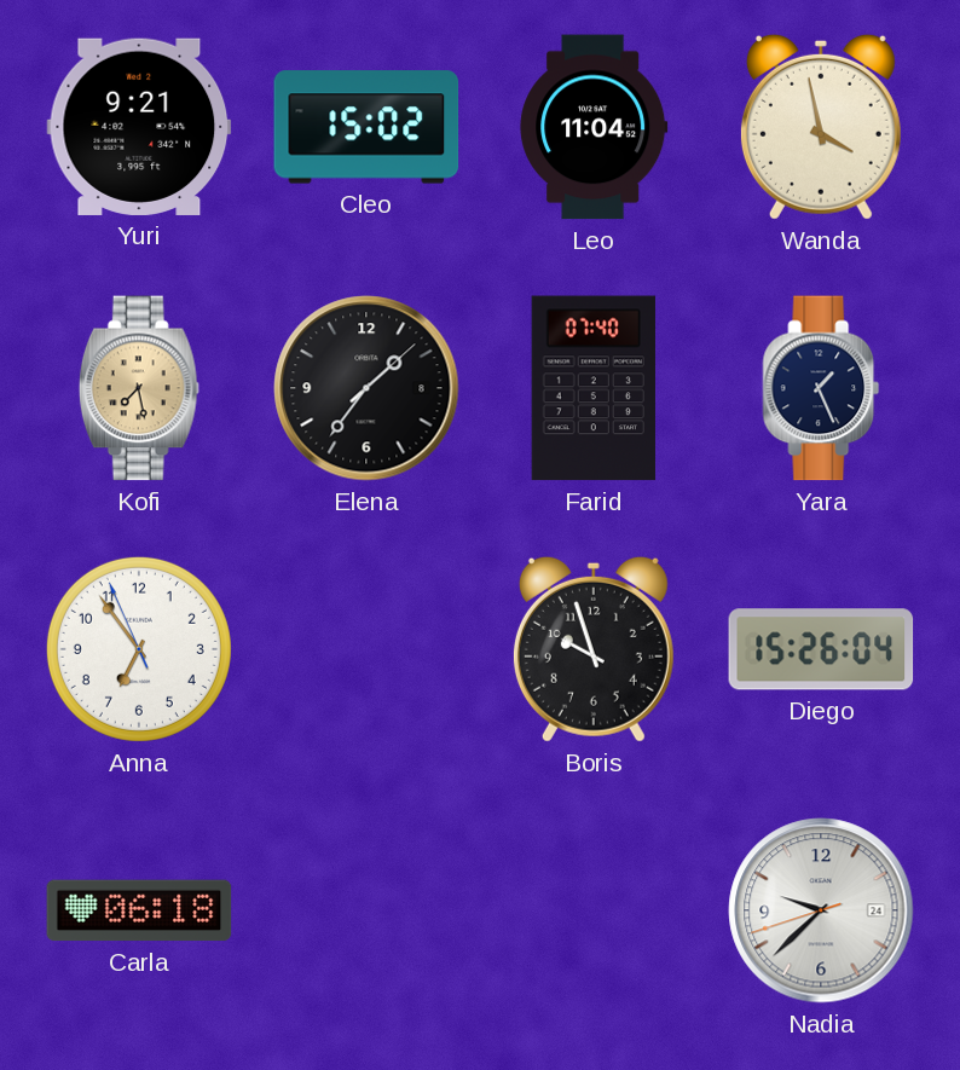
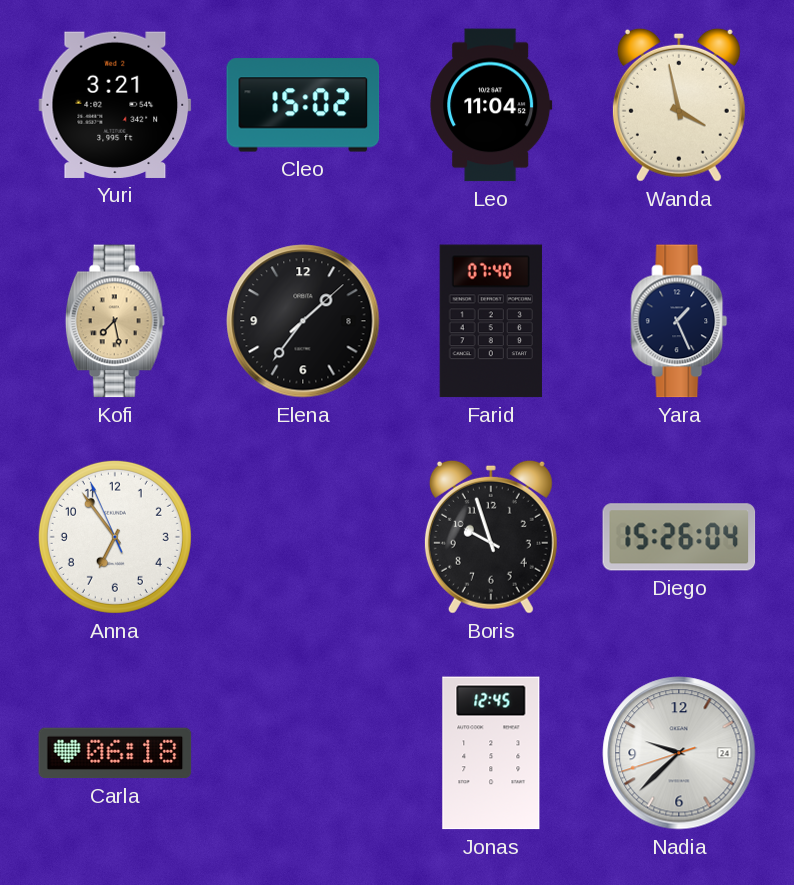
Yuri: 9:21 -> 3:21
Jonas: none -> 12:45
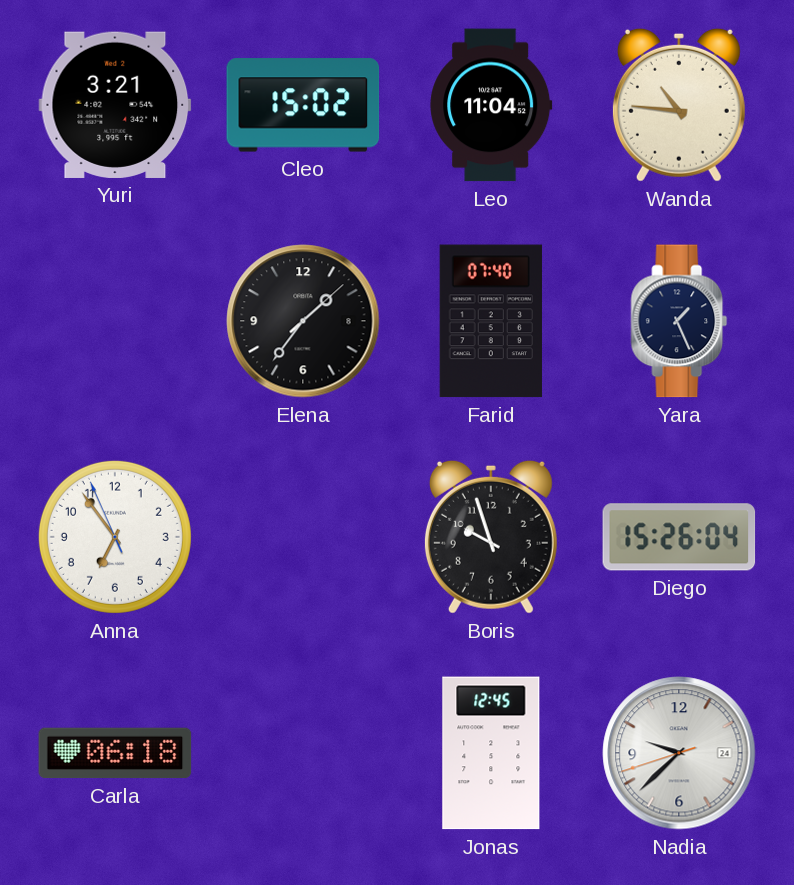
Wanda: 3:58 -> 10:46
Kofi: 7:28 -> none
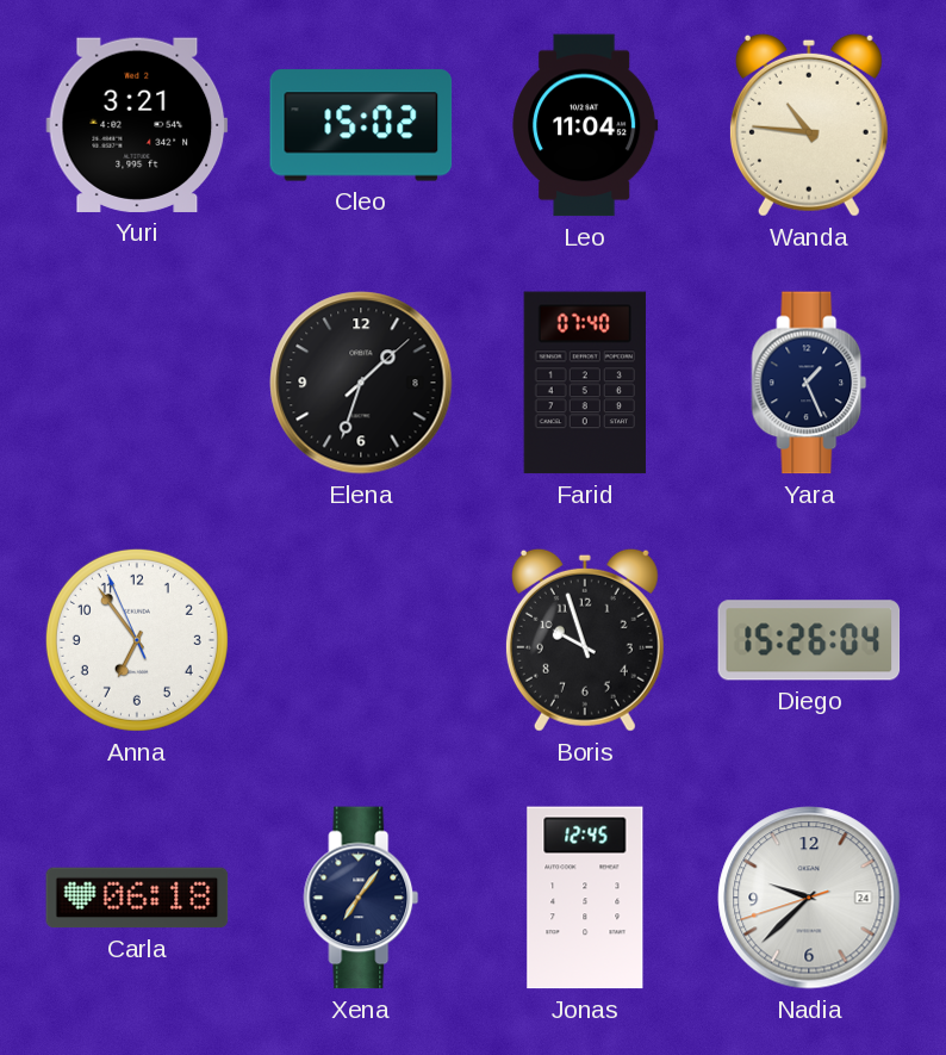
Elena: 1:36 -> 1:33
Xena: none -> 7:06
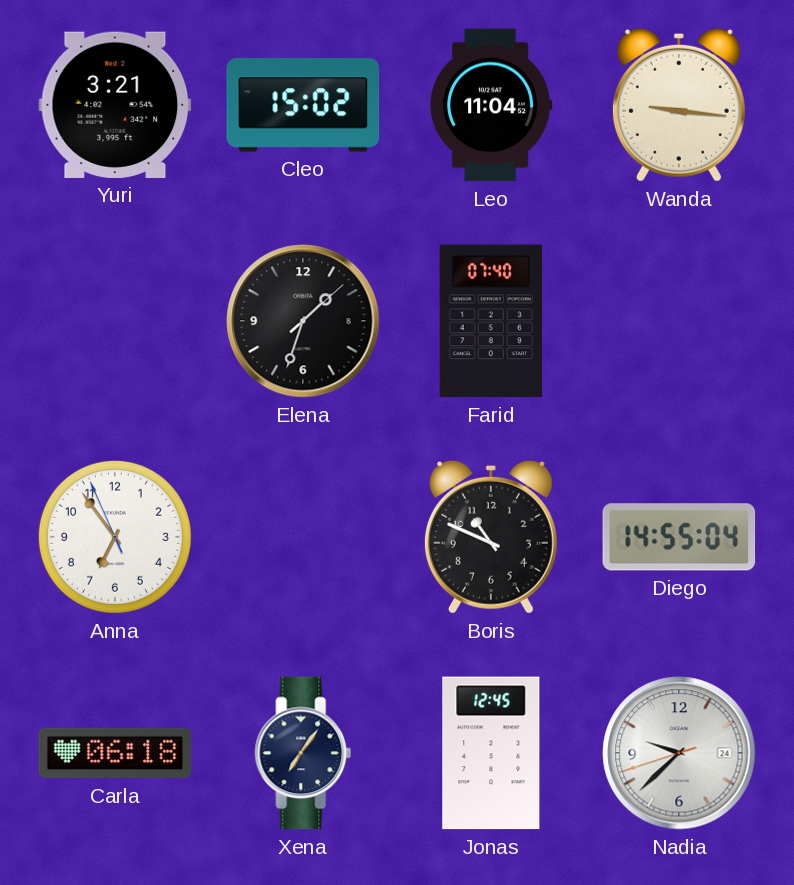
Wanda: 10:46 -> 9:16
Yara: 1:26 -> none
Boris: 9:57 -> 10:49
Diego: 15:26 -> 14:55
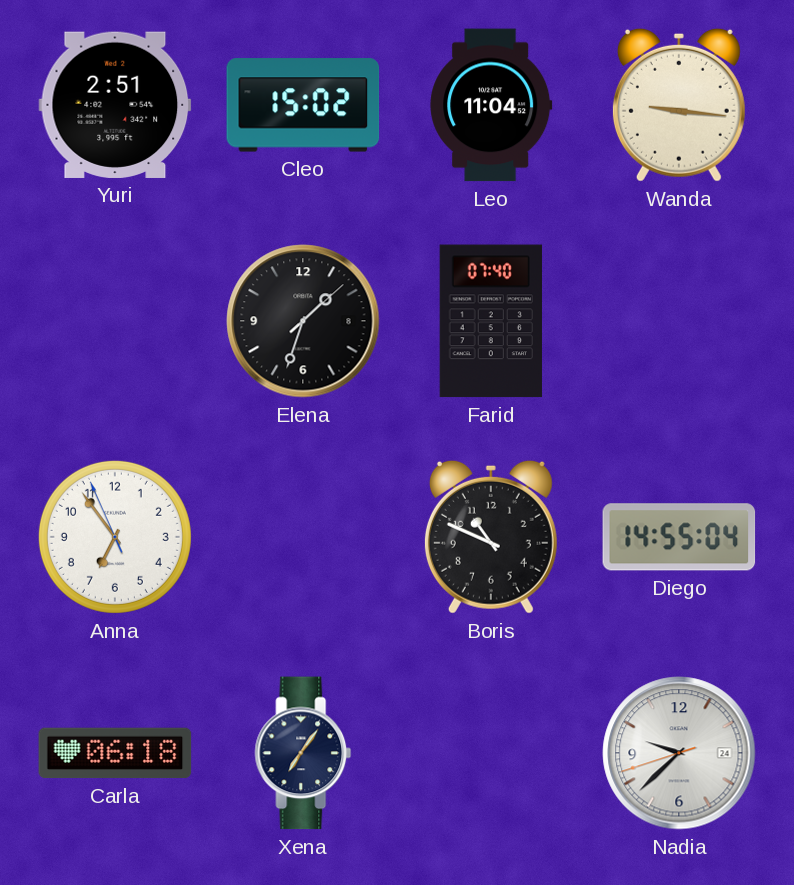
Yuri: 3:21 -> 2:51
Jonas: 12:45 -> none
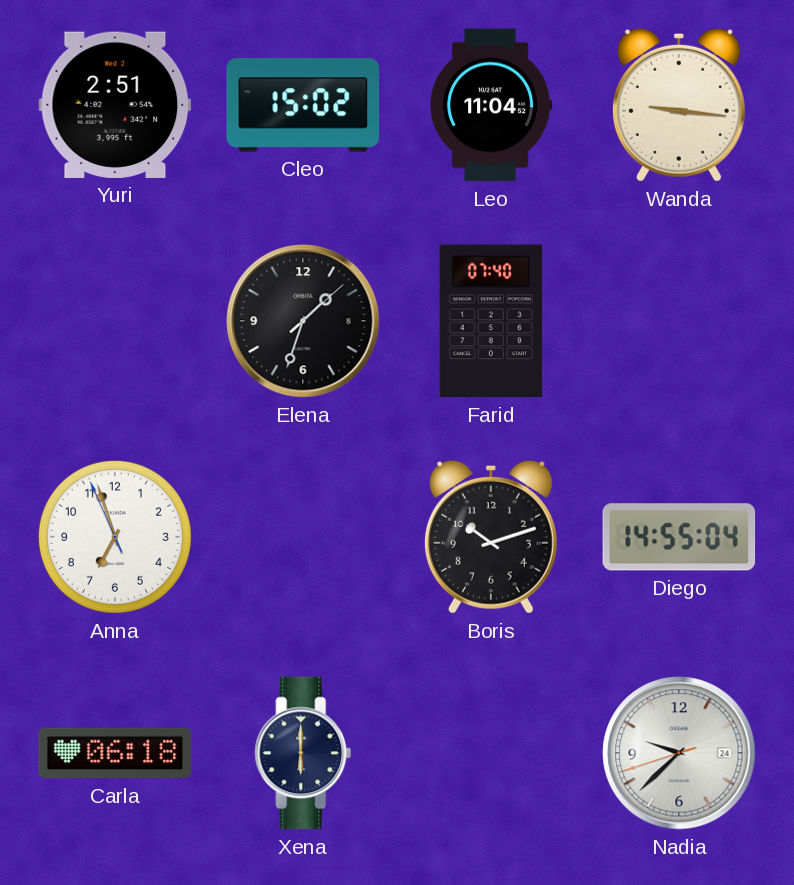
Anna: 6:53 -> 6:56
Boris: 10:49 -> 10:12
Xena: 7:06 -> 6:00
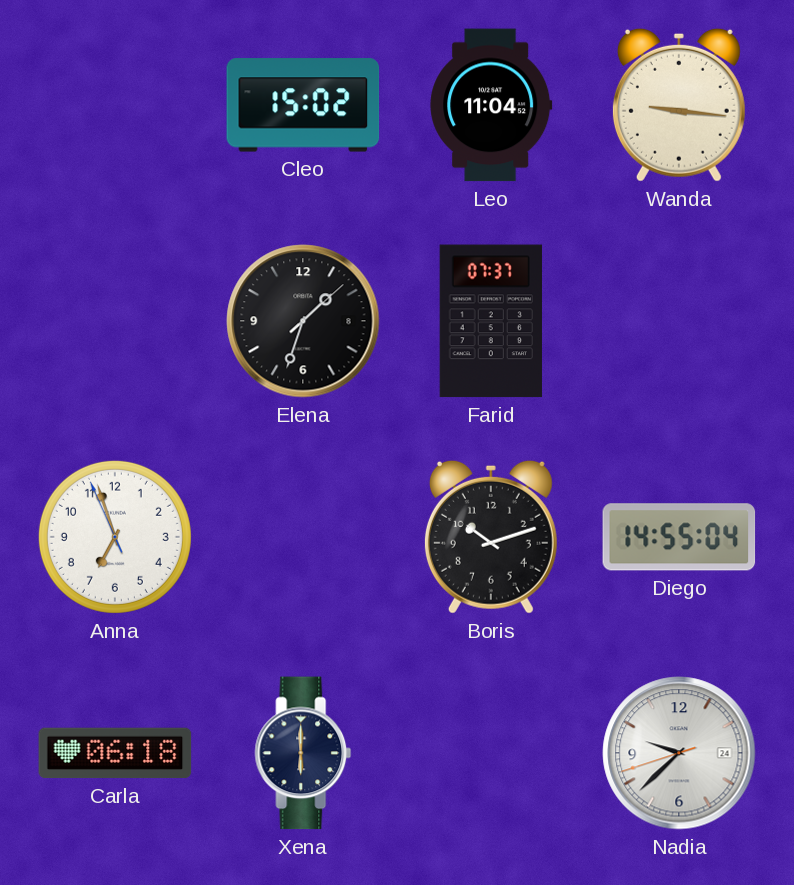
Yuri: 2:51 -> none
Farid: 07:40 -> 07:37
